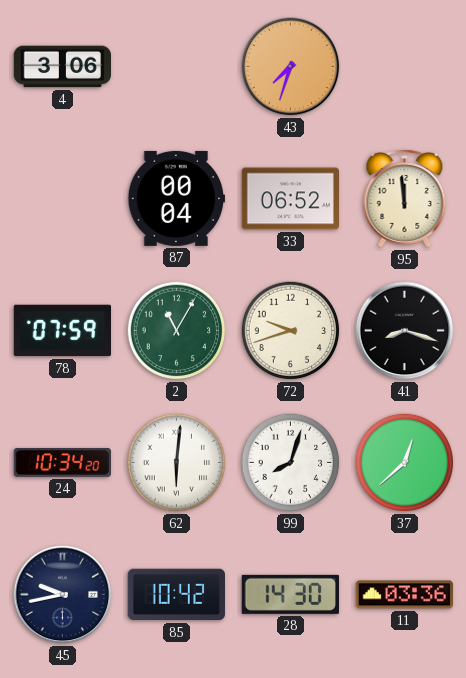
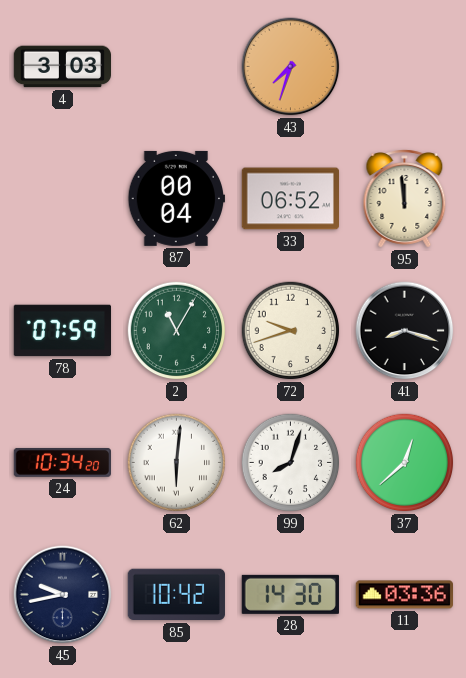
4: 3:06 -> 3:03
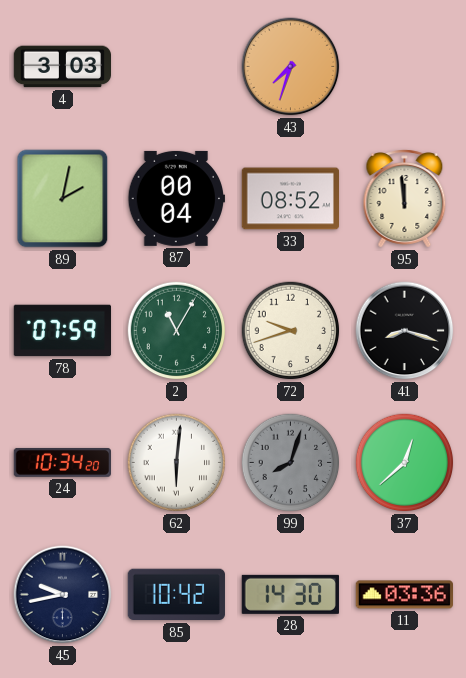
89: none -> 2:02
33: 06:52 -> 08:52
99 dial: white -> grey
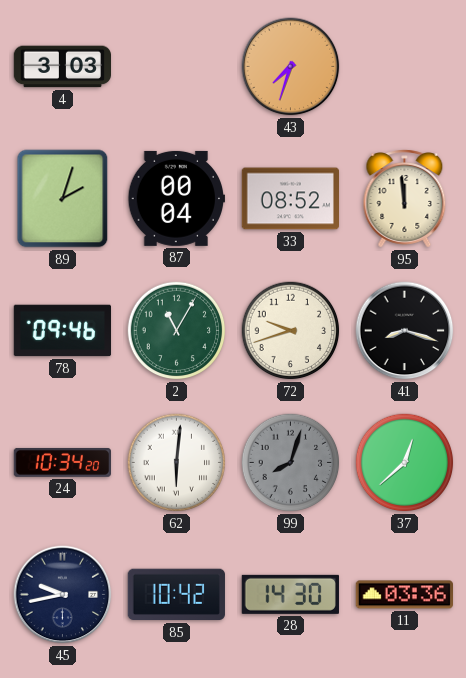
89: 2:02 -> 2:03
78: 07:59 -> 09:46
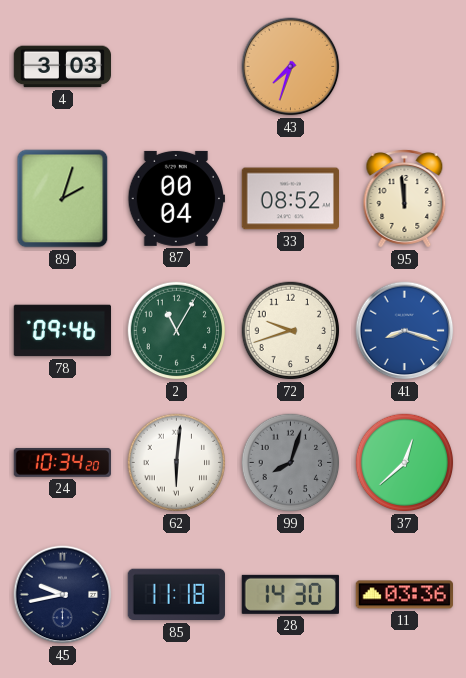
41 dial: black -> blue
85: 10:42 -> 11:18
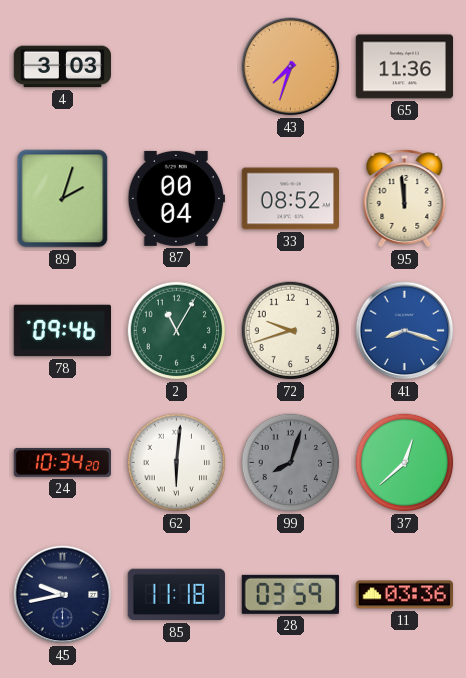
65: none -> 11:36
28: 14:30 -> 03:59
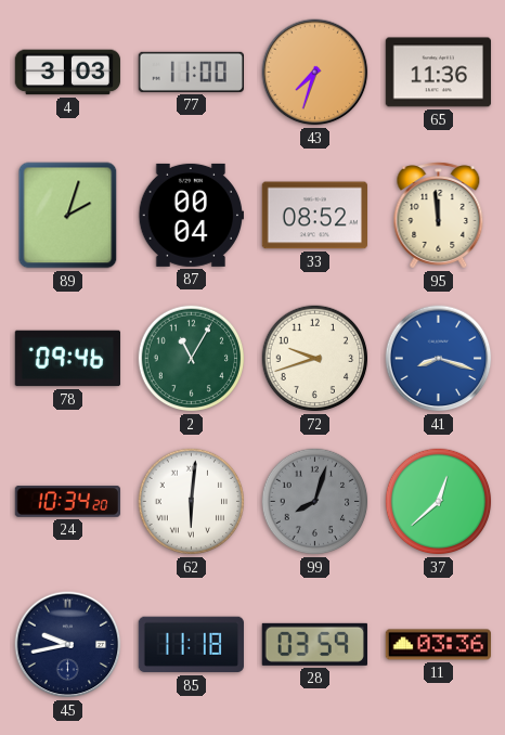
77: none -> 11:00
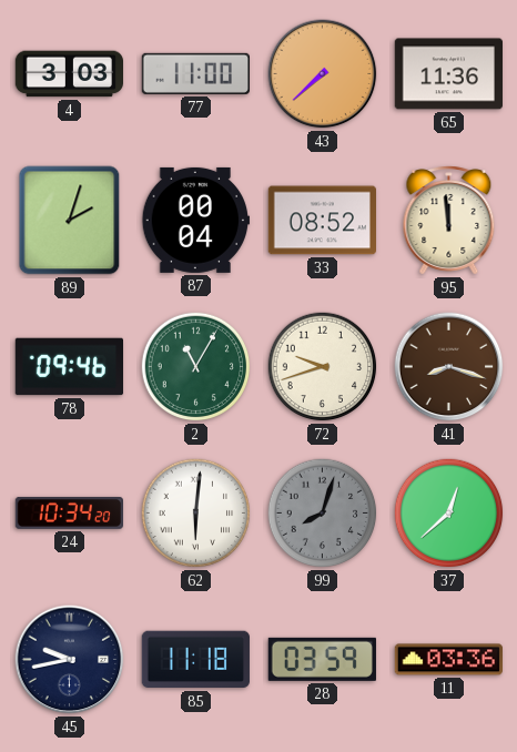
43: 7:33 -> 7:38
41 dial: blue -> brown
